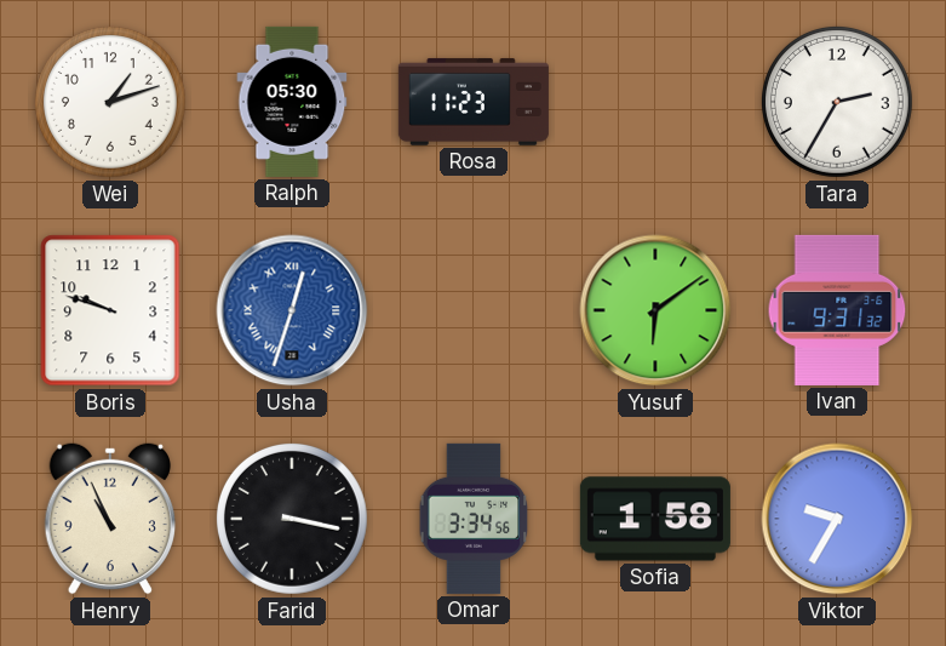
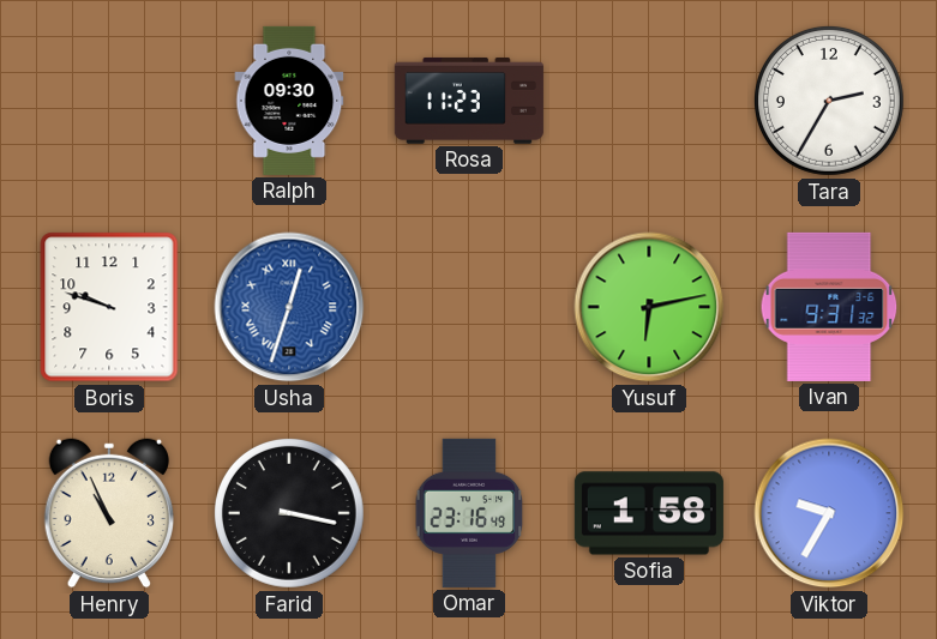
Wei: 1:12 -> none
Ralph: 05:30 -> 09:30
Yusuf: 6:09 -> 6:13
Omar: 3:34 -> 23:16
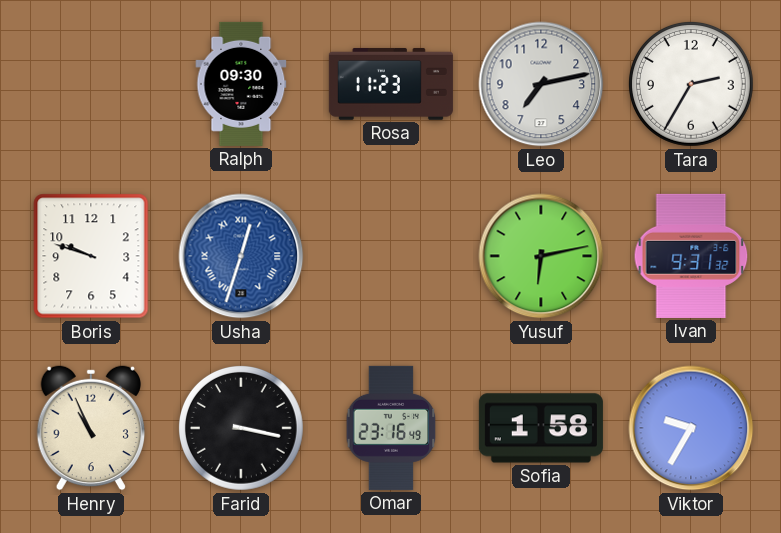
Leo: none -> 7:13
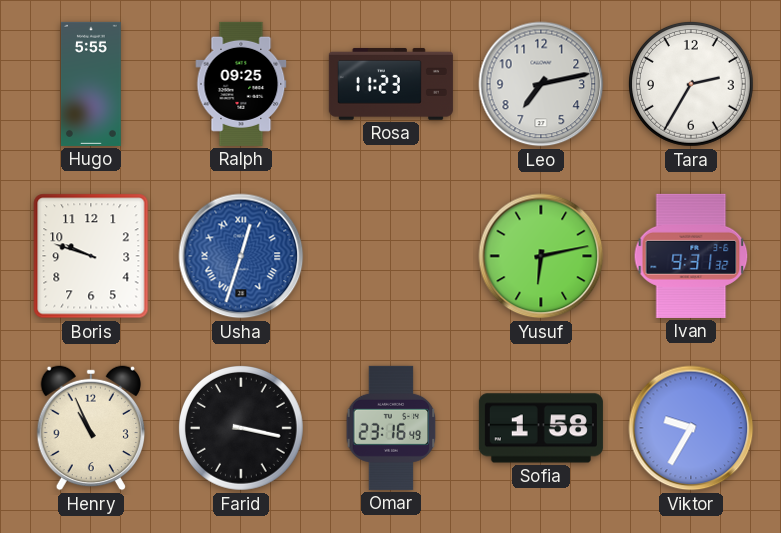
Hugo: none -> 5:55
Ralph: 09:30 -> 09:25
